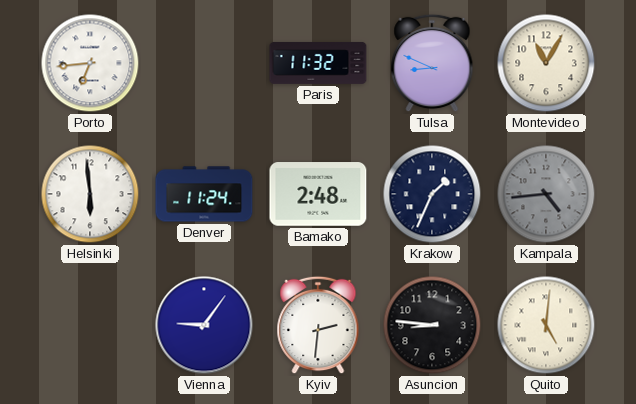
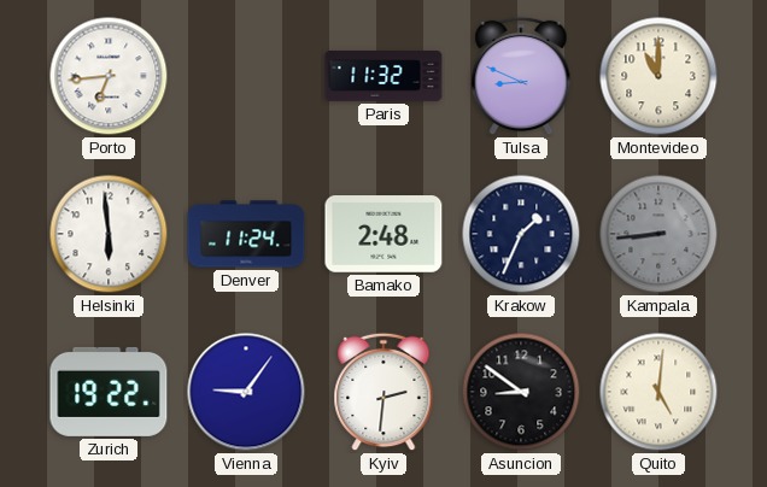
Montevideo: 11:05 -> 11:00
Kampala: 4:44 -> 8:44
Zurich: none -> 19:22
Asuncion: 8:46 -> 8:51
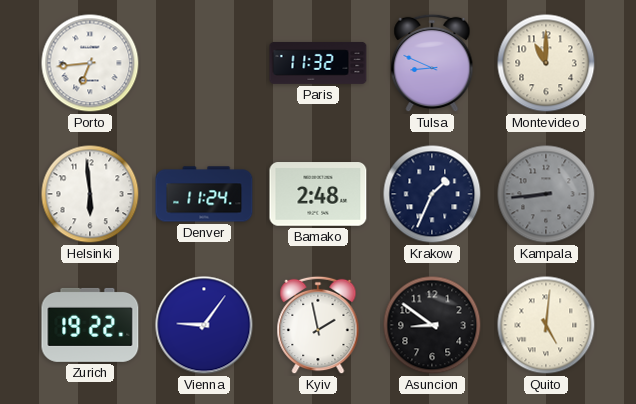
Kyiv: 2:31 -> 1:58
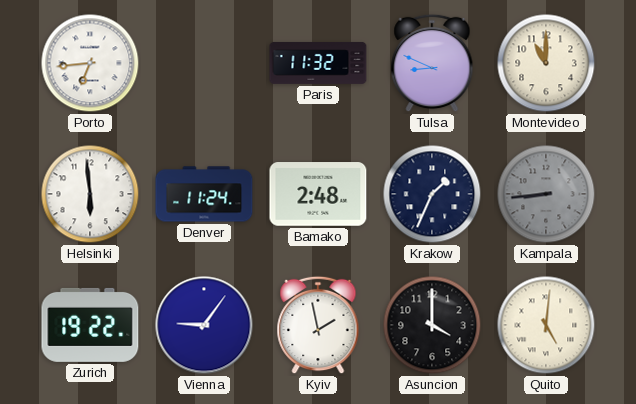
Asuncion: 8:51 -> 4:00
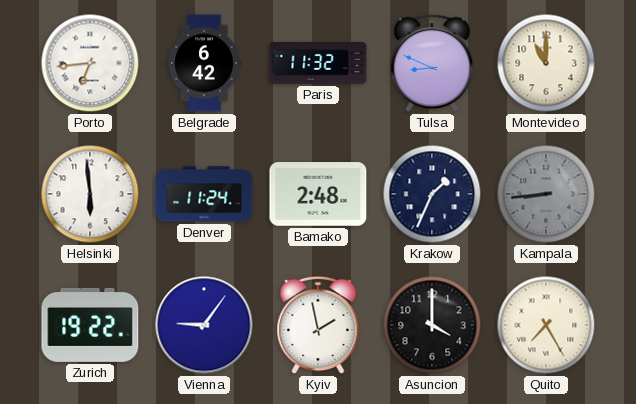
Belgrade: none -> 6:42
Quito: 5:01 -> 7:25
